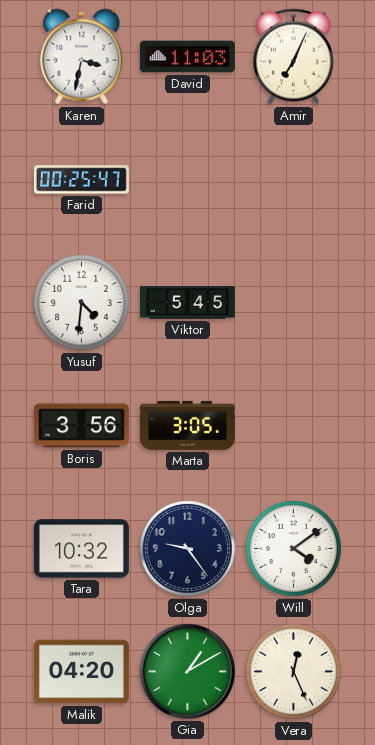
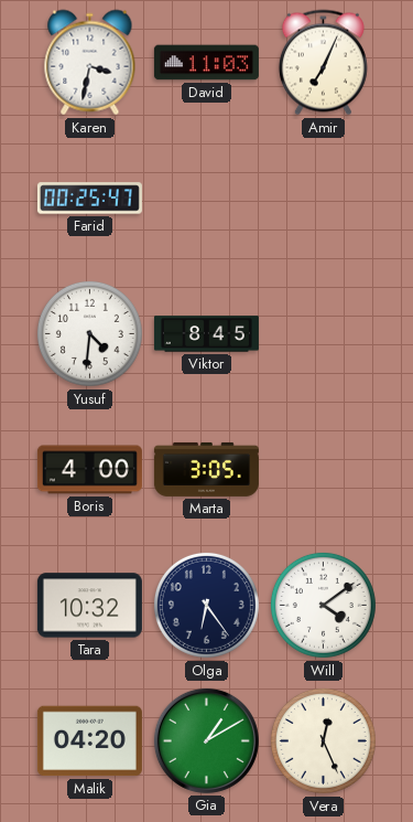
Viktor: 5:45 -> 8:45
Boris: 3:56 -> 4:00
Olga: 9:24 -> 6:24
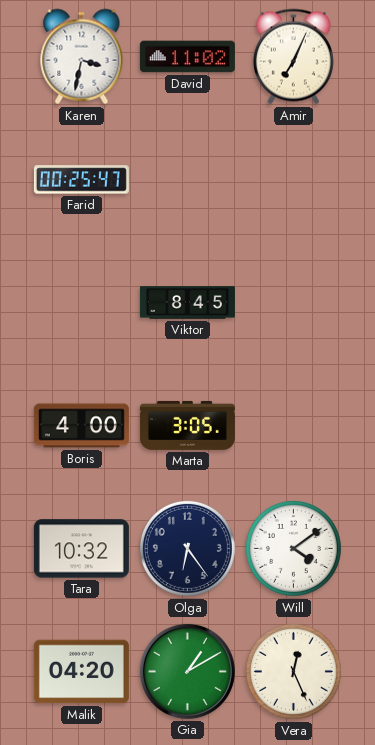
David: 11:03 -> 11:02
Yusuf: 4:31 -> none
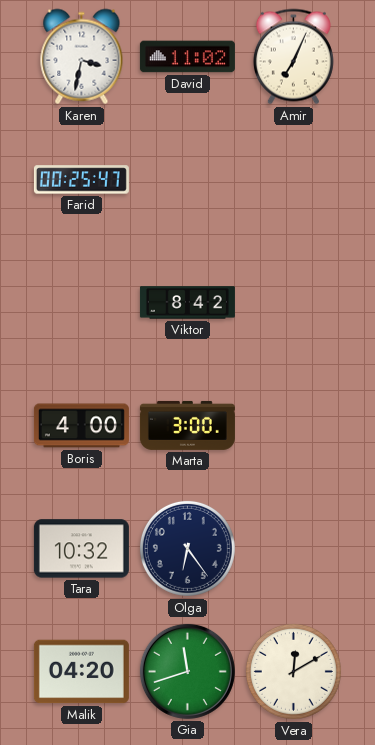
Viktor: 8:45 -> 8:42
Marta: 3:05 -> 3:00
Will: 4:09 -> none
Gia: 1:10 -> 11:42
Vera: 12:26 -> 12:10
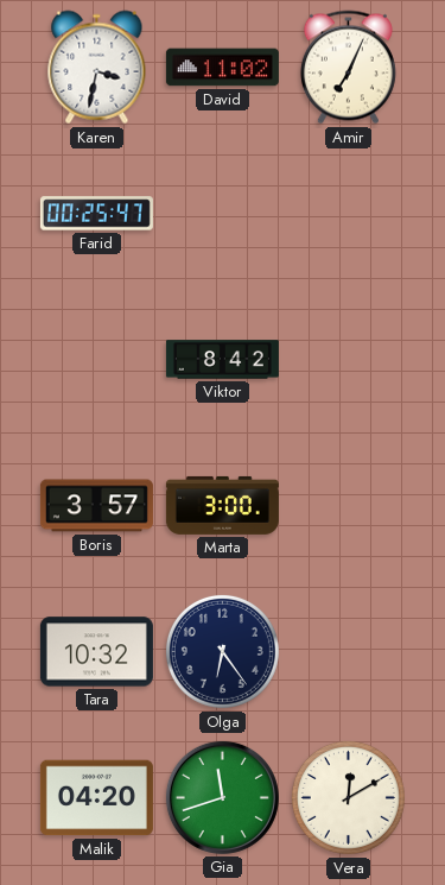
Boris: 4:00 -> 3:57
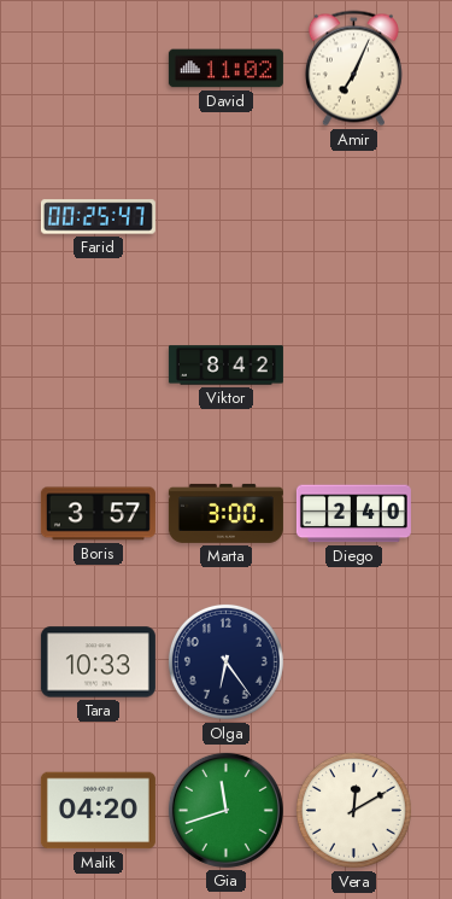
Karen: 3:32 -> none
Diego: none -> 2:40
Tara: 10:32 -> 10:33
